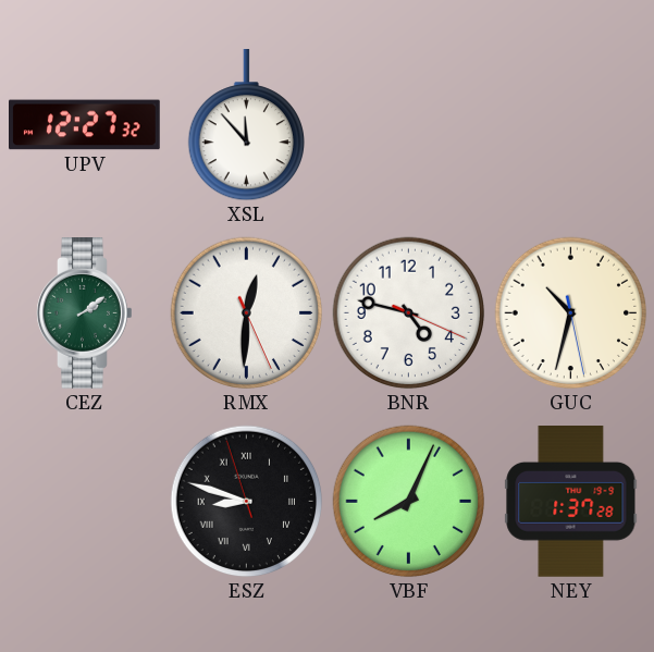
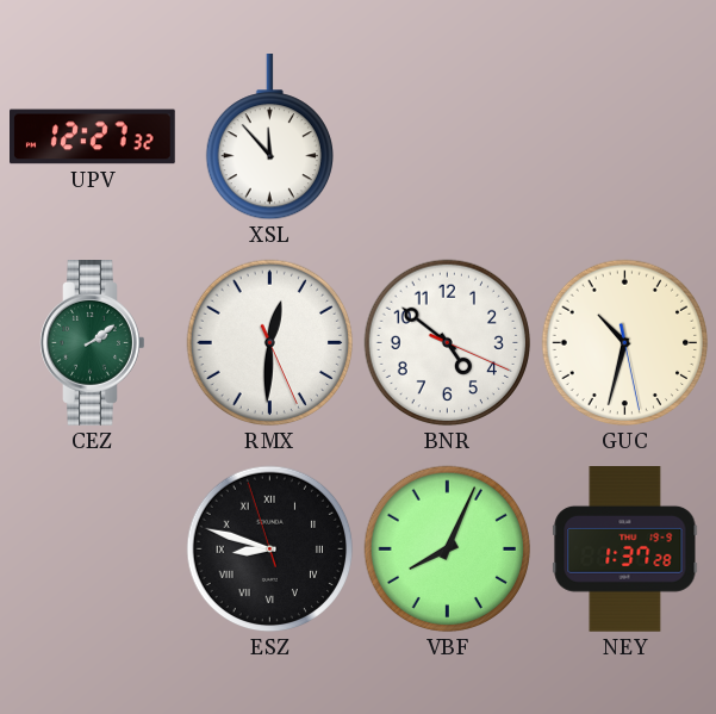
BNR: 4:47 -> 4:51
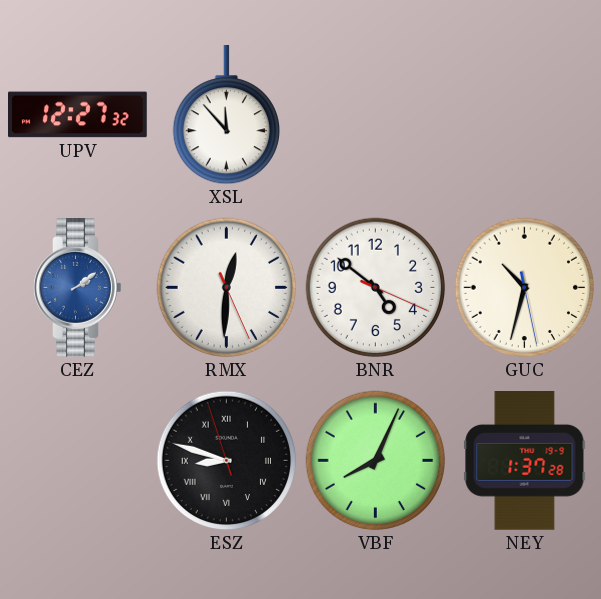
CEZ dial: green -> blue
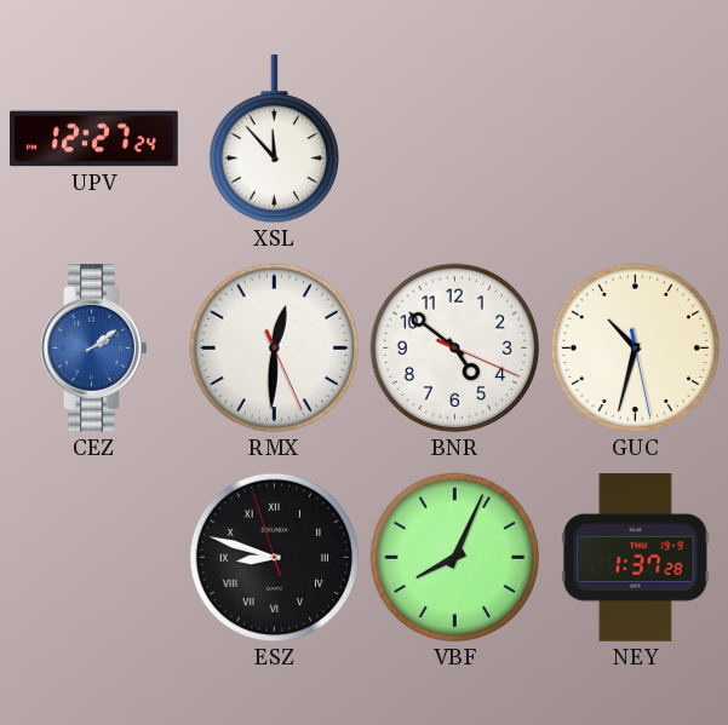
UPV: 12:27:32 -> 12:27:24
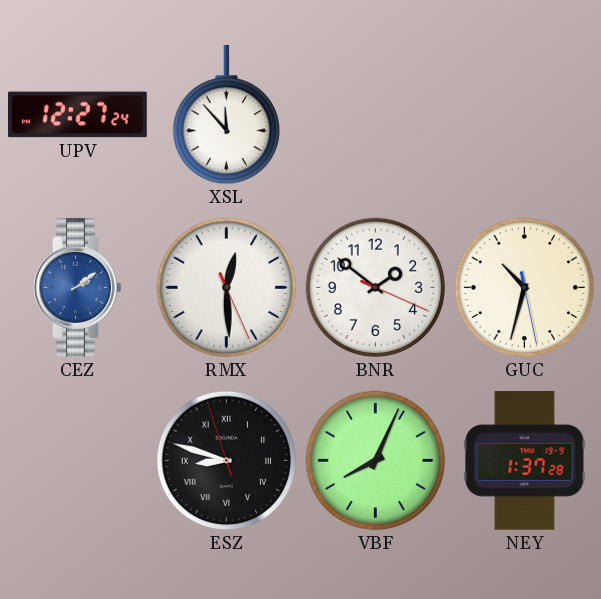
RMX: 12:30 -> 12:29
BNR: 4:51 -> 1:51
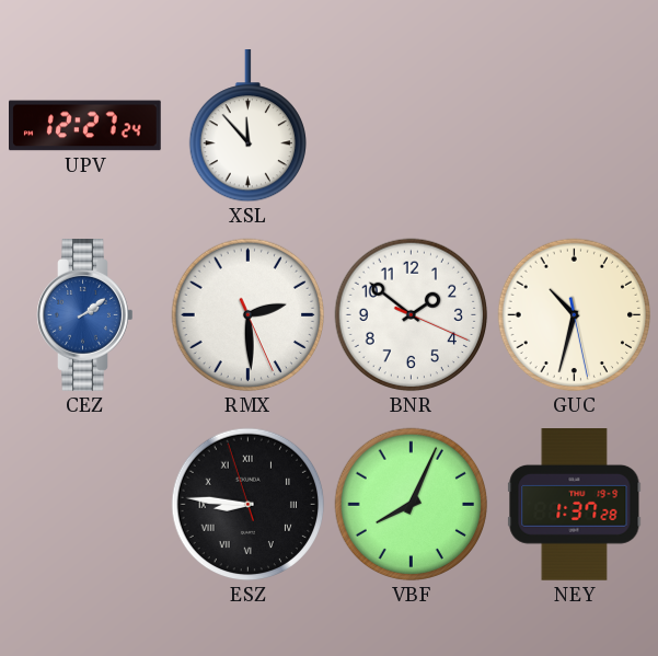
RMX: 12:29 -> 2:29
ESZ: 8:47 -> 8:45
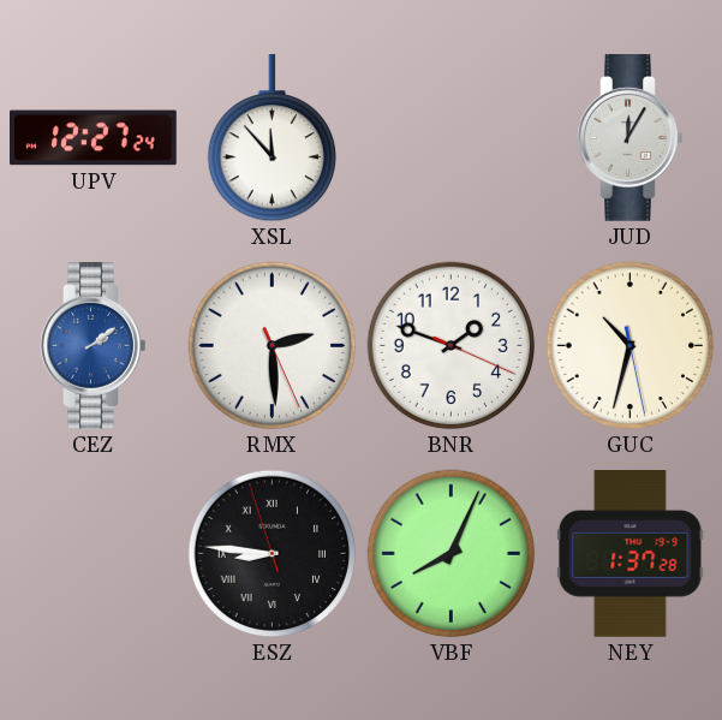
JUD: none -> 12:05
BNR: 1:51 -> 1:48
